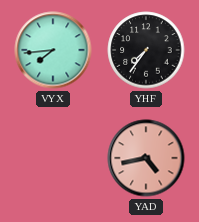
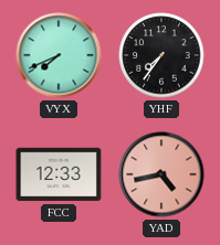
VYX: 7:44 -> 7:41
FCC: none -> 12:33
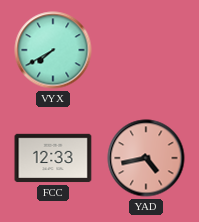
VYX: 7:41 -> 7:40
YHF: 7:36 -> none
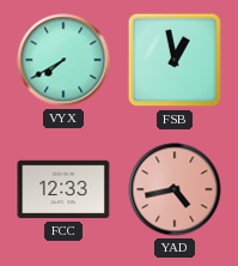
FSB: none -> 12:58
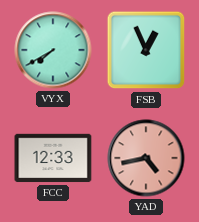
FSB: 12:58 -> 12:56
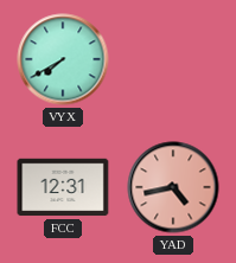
FSB: 12:56 -> none
FCC: 12:33 -> 12:31
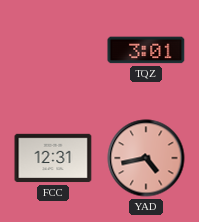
VYX: 7:40 -> none
TQZ: none -> 3:01
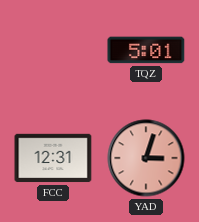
TQZ: 3:01 -> 5:01
YAD: 4:43 -> 3:03
